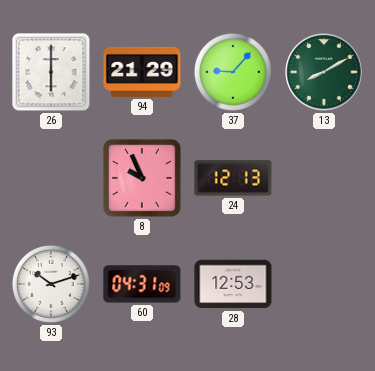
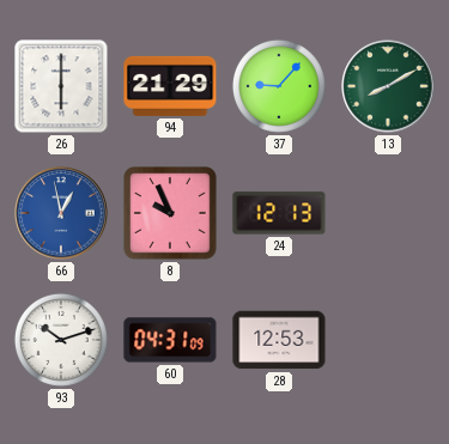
66: none -> 12:58
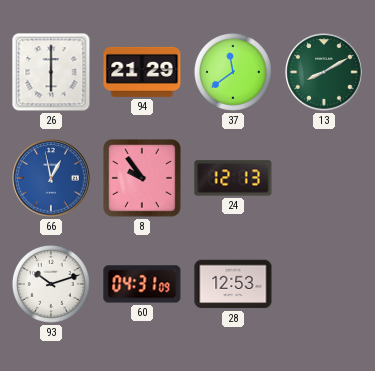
37: 9:07 -> 11:39
8: 9:56 -> 9:54
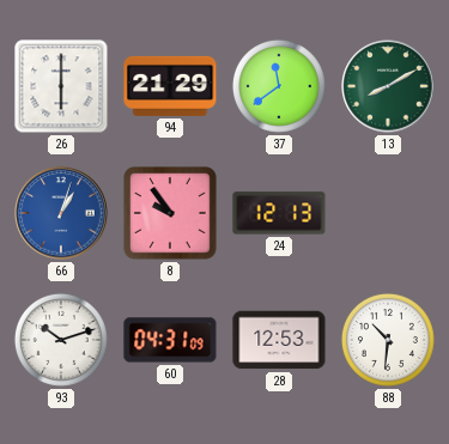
66: 12:58 -> 1:03
88: none -> 10:31
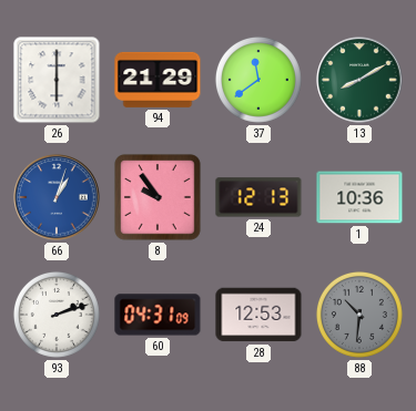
1: none -> 10:36
93: 10:12 -> 2:12
88 dial: white -> grey
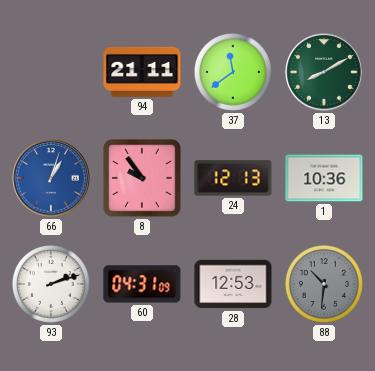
26: 6:00 -> none
94: 21:29 -> 21:11
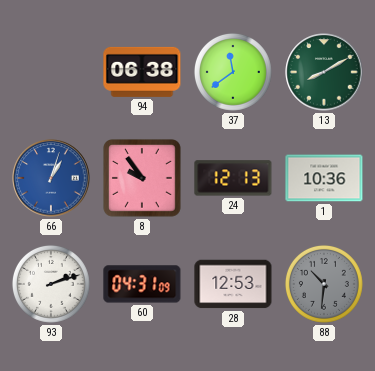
94: 21:11 -> 06:38
